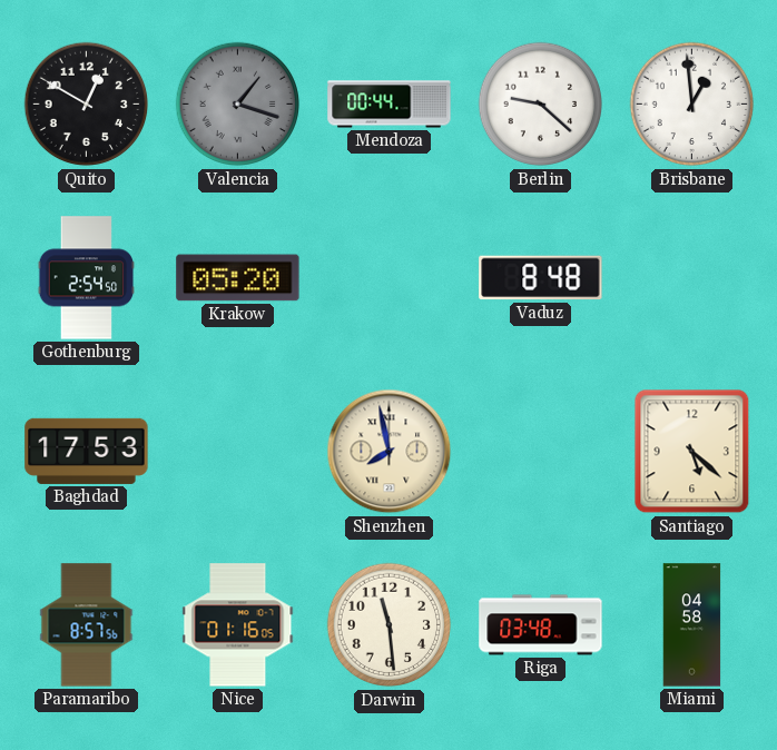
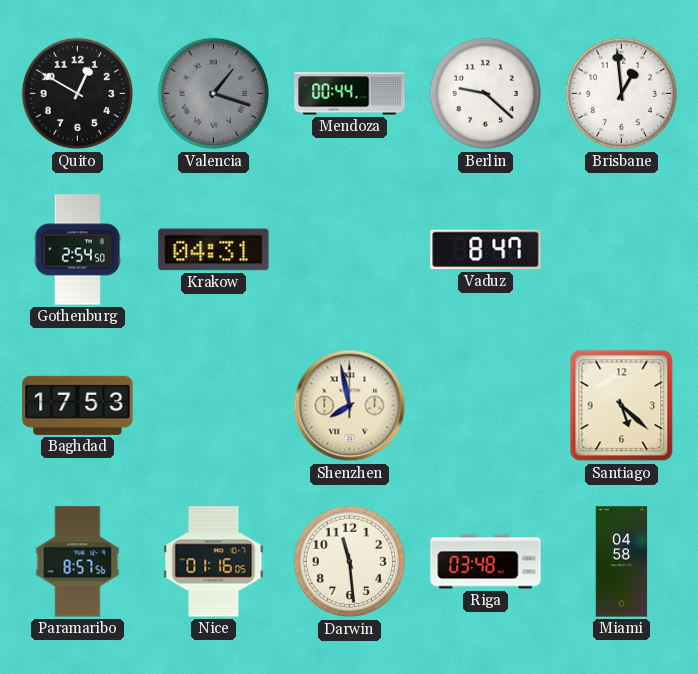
Krakow: 05:20 -> 04:31
Vaduz: 8:48 -> 8:47
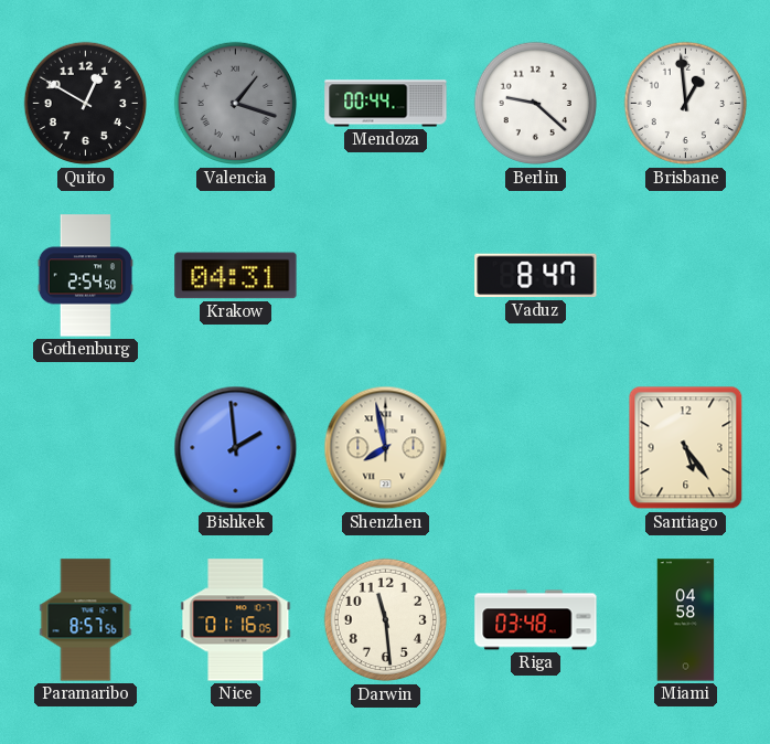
Baghdad: 17:53 -> none
Bishkek: none -> 1:59
Santiago: 5:22 -> 5:24
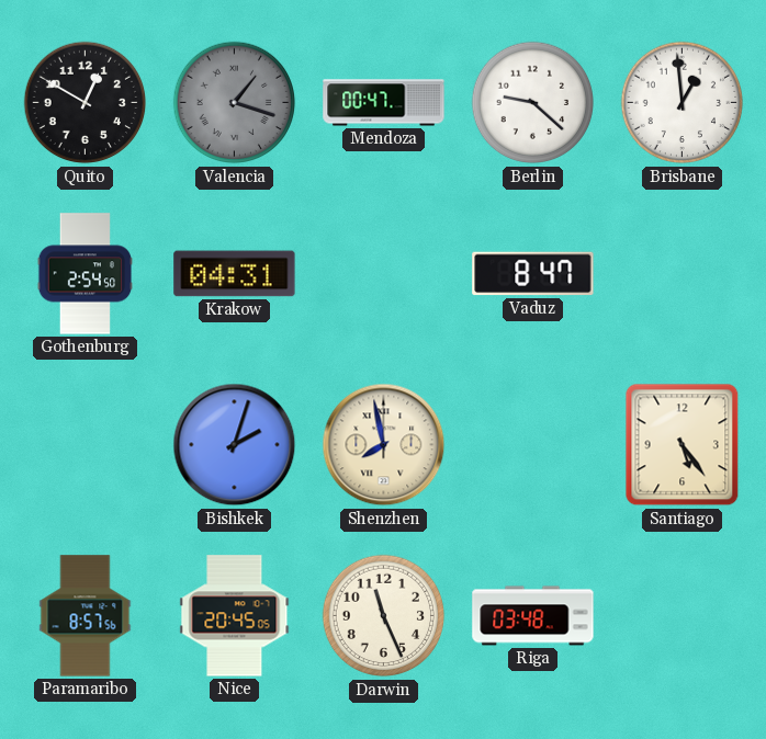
Mendoza: 00:44 -> 00:47
Bishkek: 1:59 -> 2:03
Nice: 01:16 -> 20:45
Darwin: 11:29 -> 11:26
Miami: 04:58 -> none
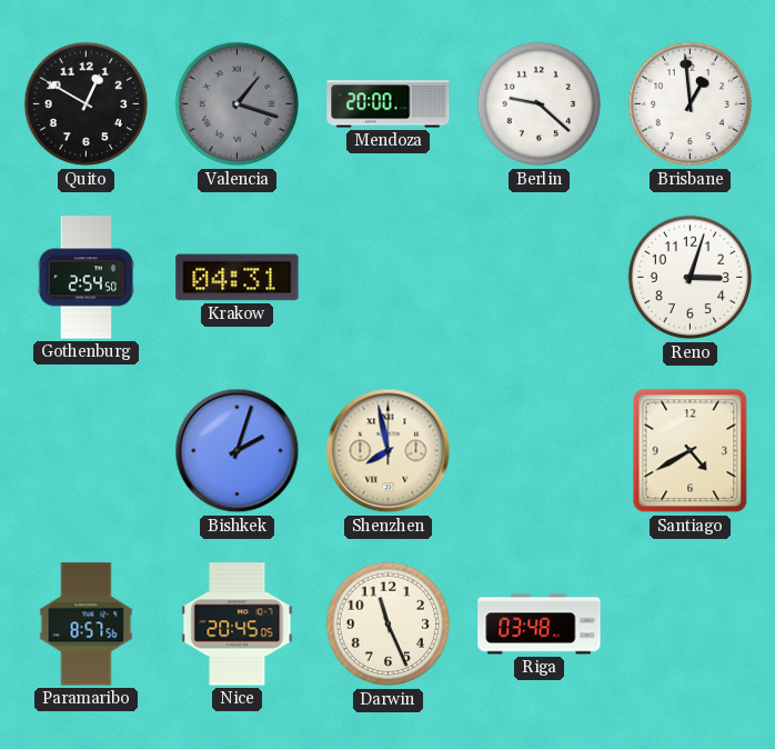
Mendoza: 00:47 -> 20:00
Vaduz: 8:47 -> none
Reno: none -> 3:03
Santiago: 5:24 -> 4:40
